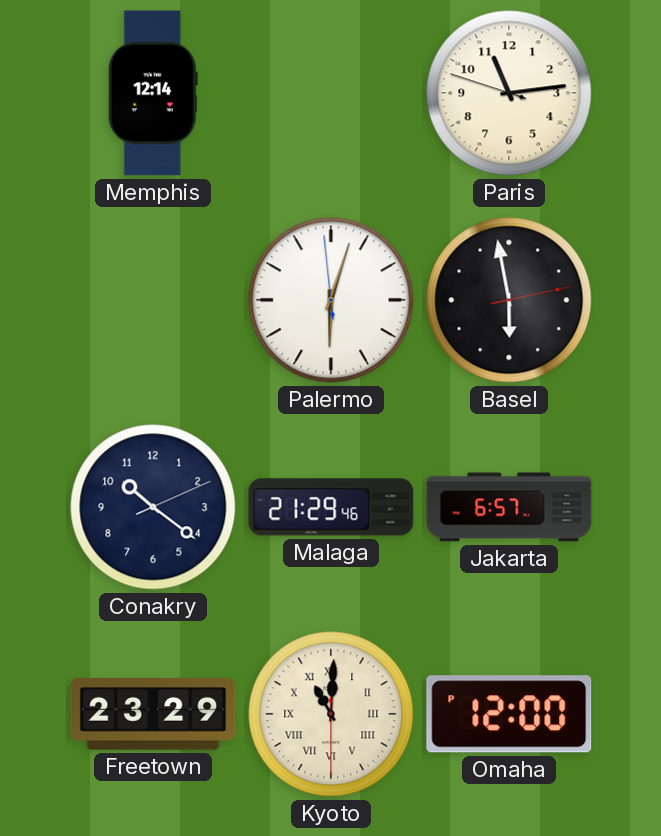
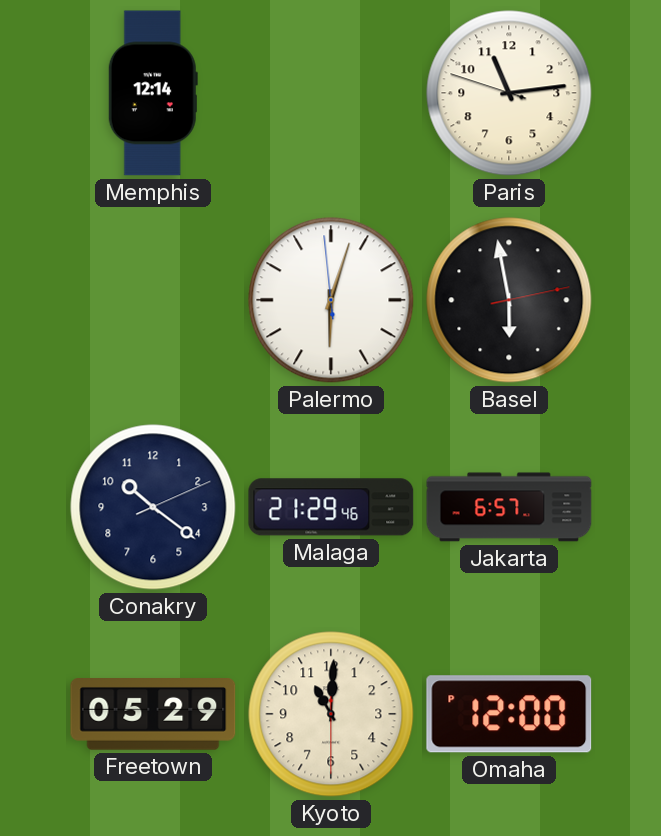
Freetown: 23:29 -> 05:29
Kyoto numerals: Roman -> Arabic
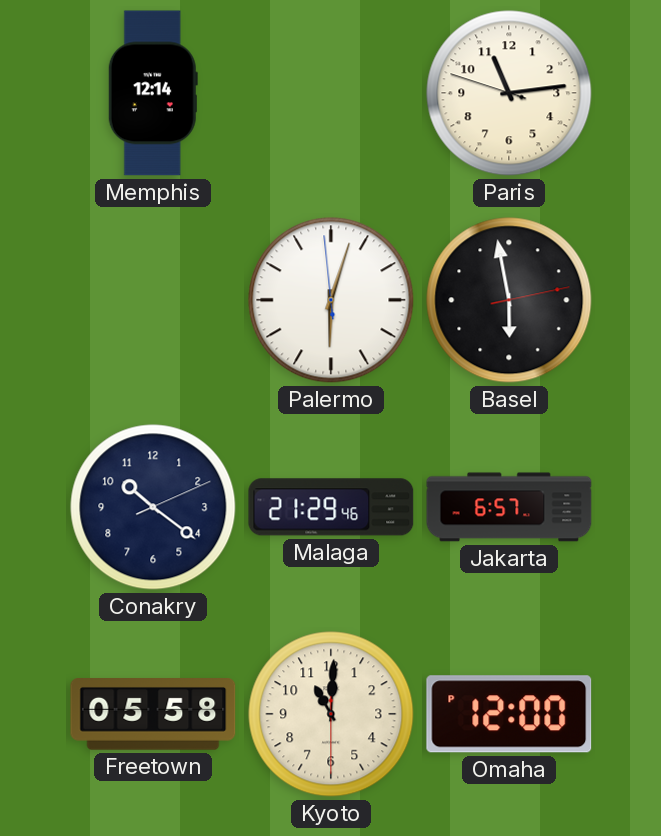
Freetown: 05:29 -> 05:58
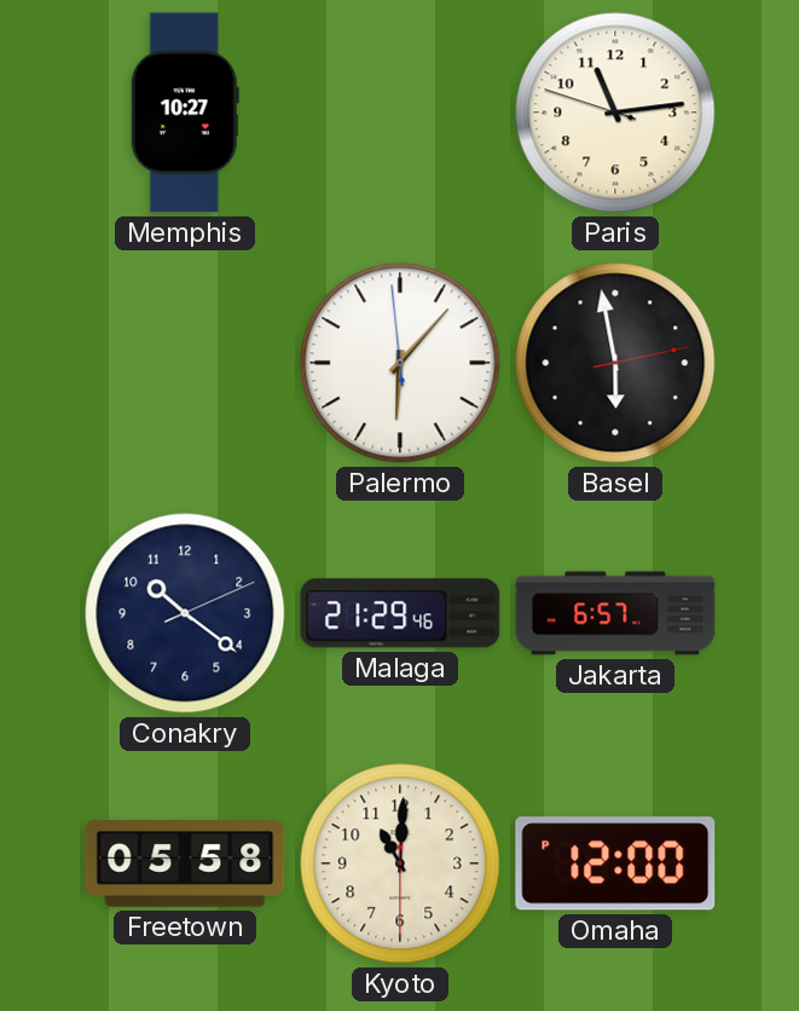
Memphis: 12:14 -> 10:27
Palermo: 6:02 -> 6:06
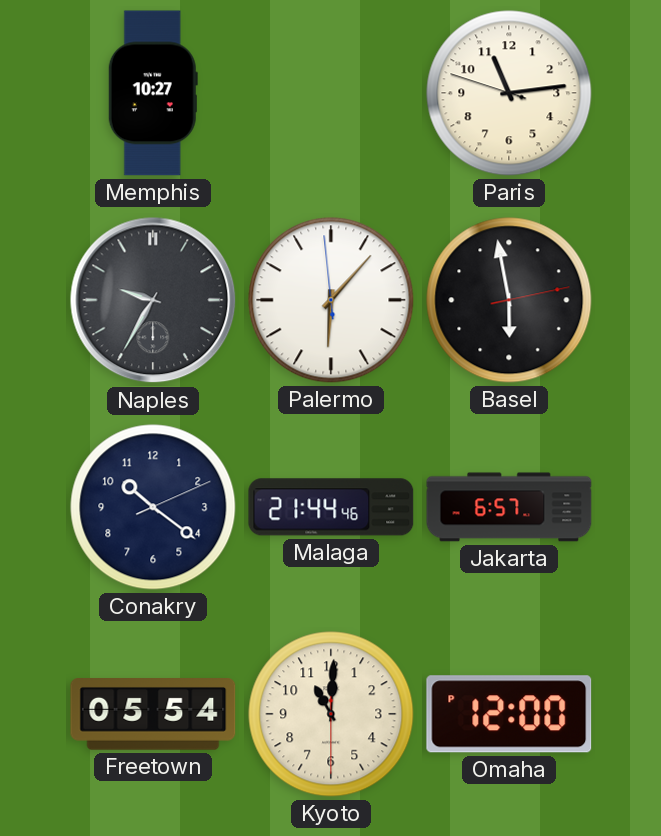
Naples: none -> 9:35
Malaga: 21:29 -> 21:44
Freetown: 05:58 -> 05:54
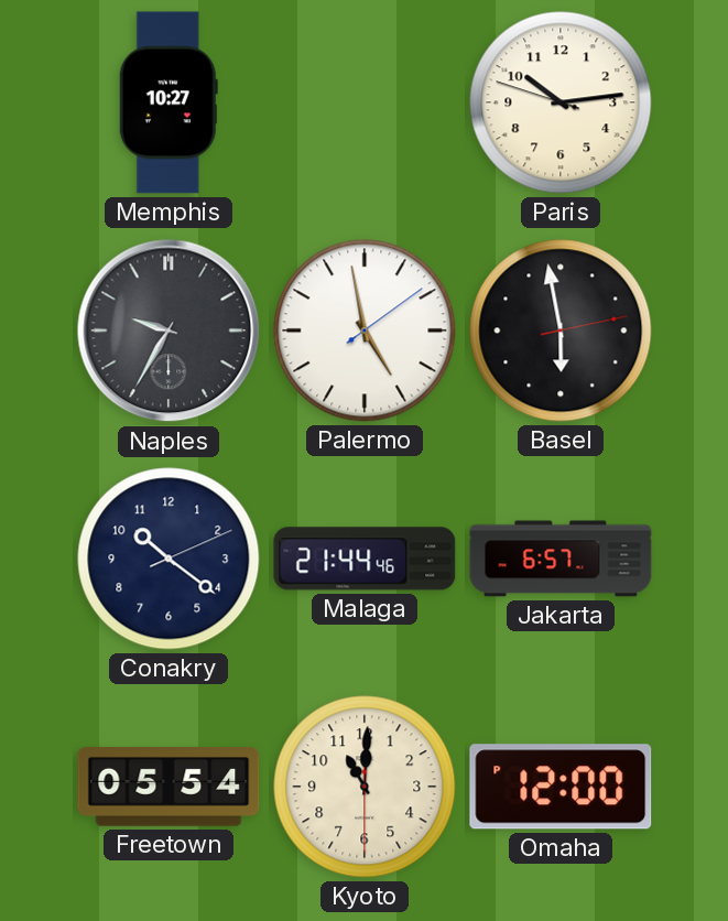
Paris: 11:13 -> 10:13
Palermo: 6:06 -> 4:58
